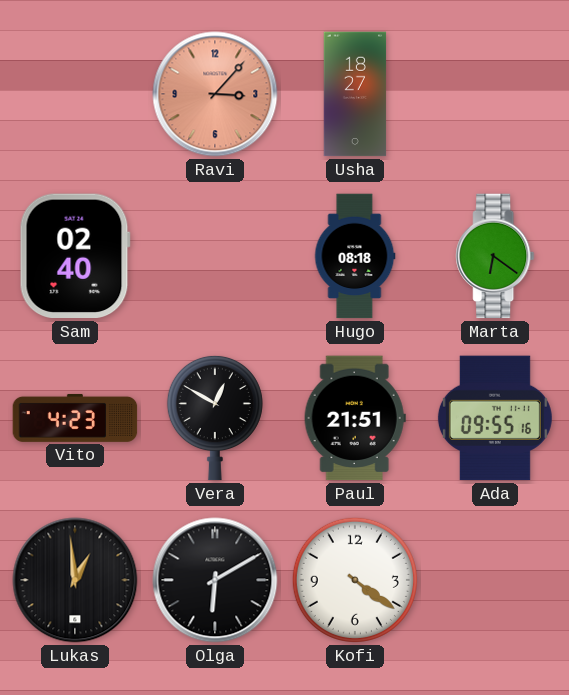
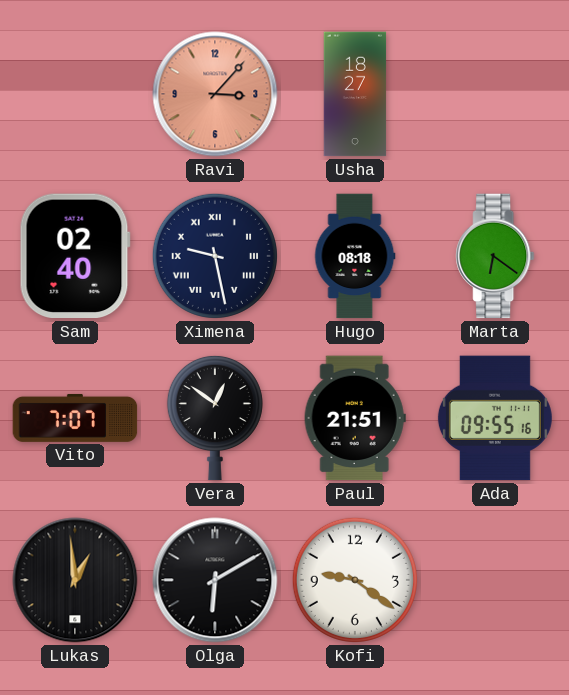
Ximena: none -> 9:28
Vito: 4:23 -> 7:07
Vera: 12:50 -> 12:51
Kofi: 4:21 -> 9:21
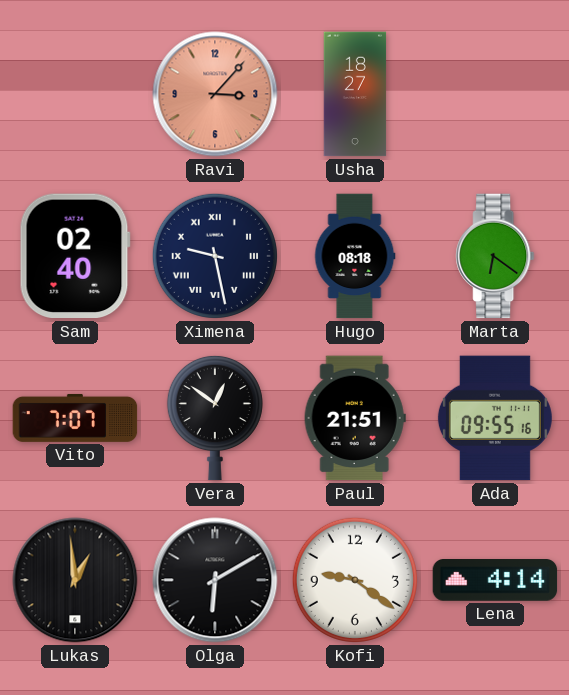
Lena: none -> 4:14
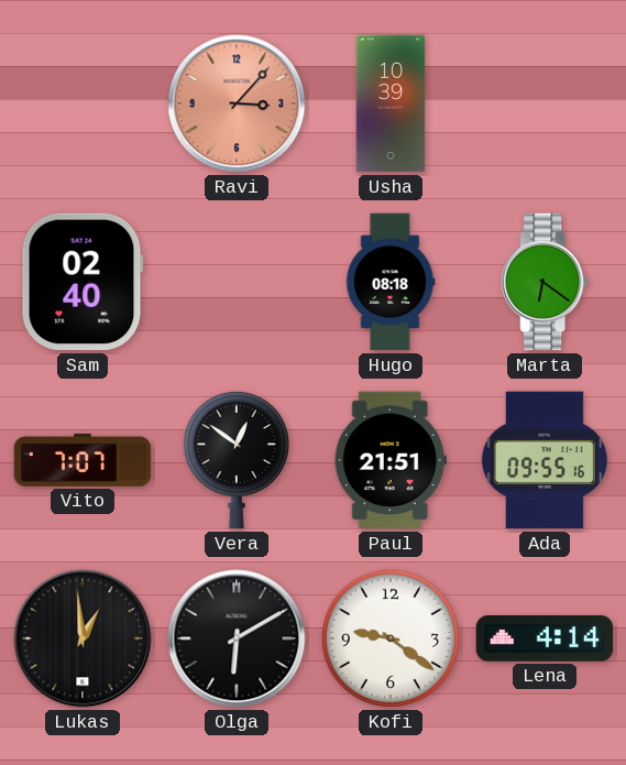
Usha: 18:27 -> 10:39
Ximena: 9:28 -> none
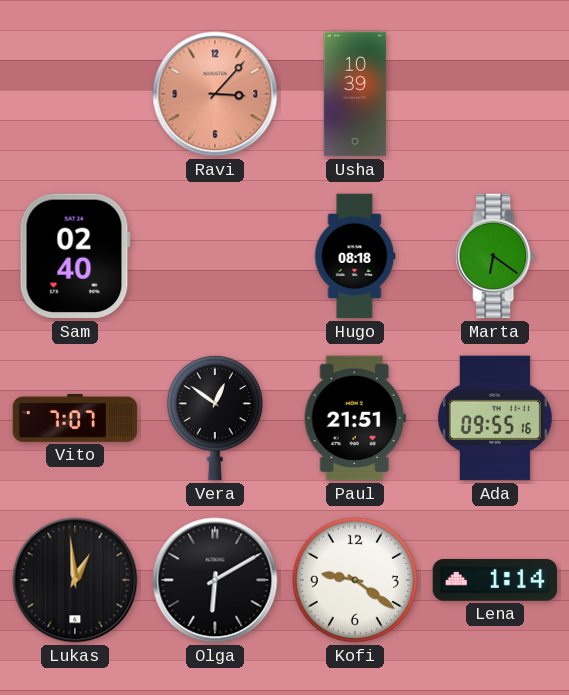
Lena: 4:14 -> 1:14
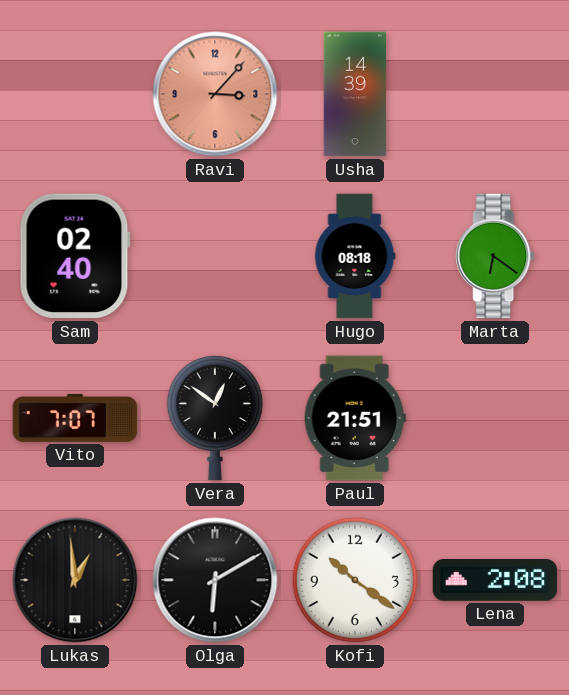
Usha: 10:39 -> 14:39
Ada: 09:55 -> none
Kofi: 9:21 -> 10:21
Lena: 1:14 -> 2:08
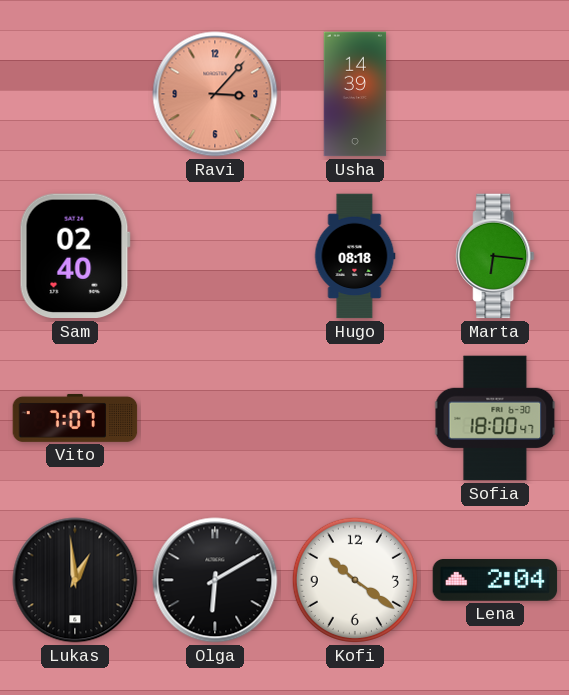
Marta: 6:21 -> 6:16
Vera: 12:51 -> none
Paul: 21:51 -> none
Sofia: none -> 18:00
Lena: 2:08 -> 2:04
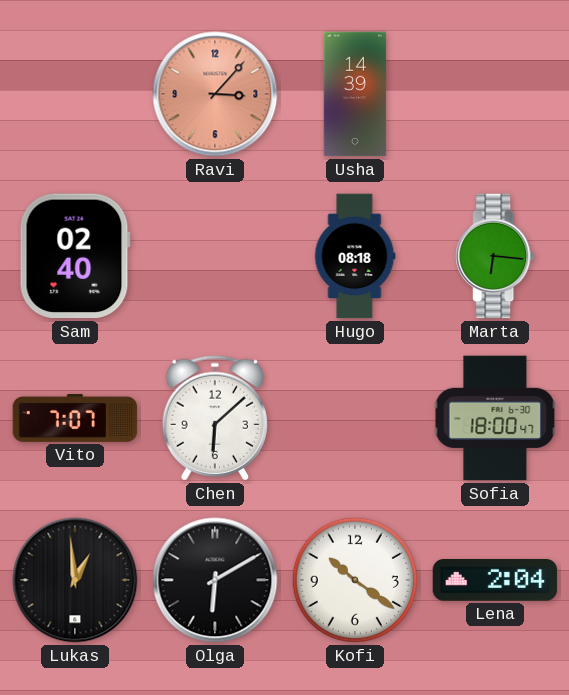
Chen: none -> 6:08
